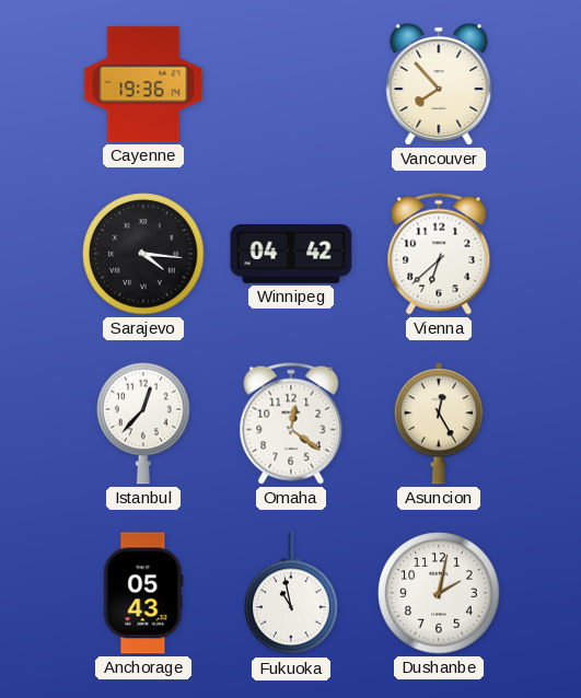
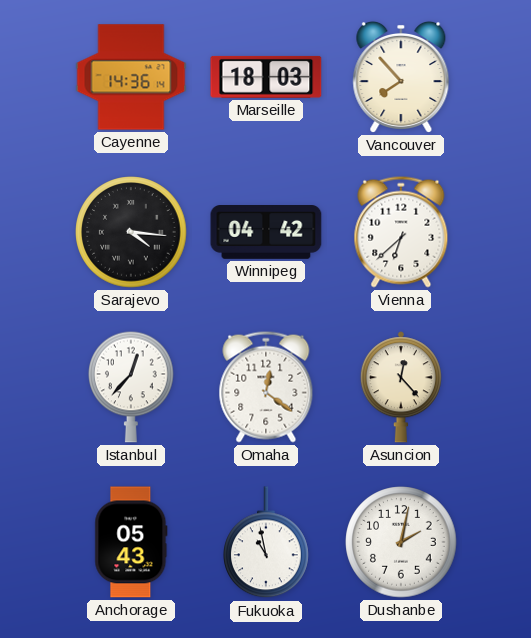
Cayenne: 19:36 -> 14:36
Marseille: none -> 18:03
Asuncion: 12:25 -> 12:23
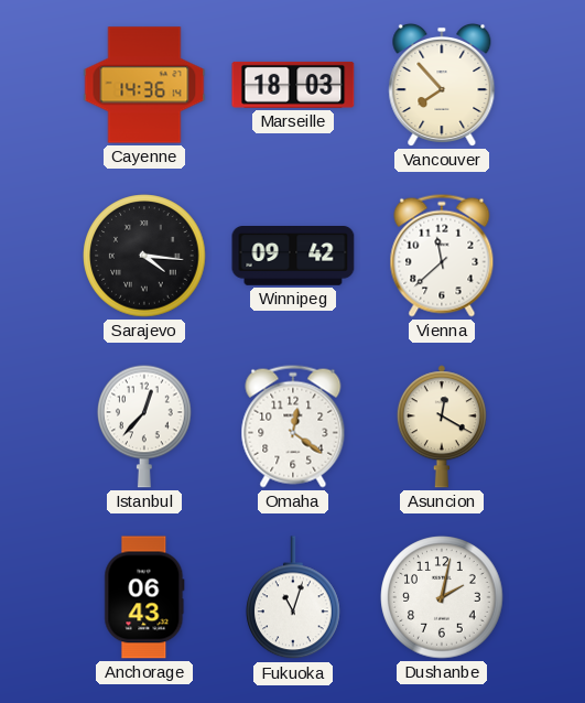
Winnipeg: 04:42 -> 09:42
Vienna: 6:38 -> 11:38
Asuncion: 12:23 -> 12:20
Anchorage: 05:43 -> 06:43
Fukuoka: 10:58 -> 11:03
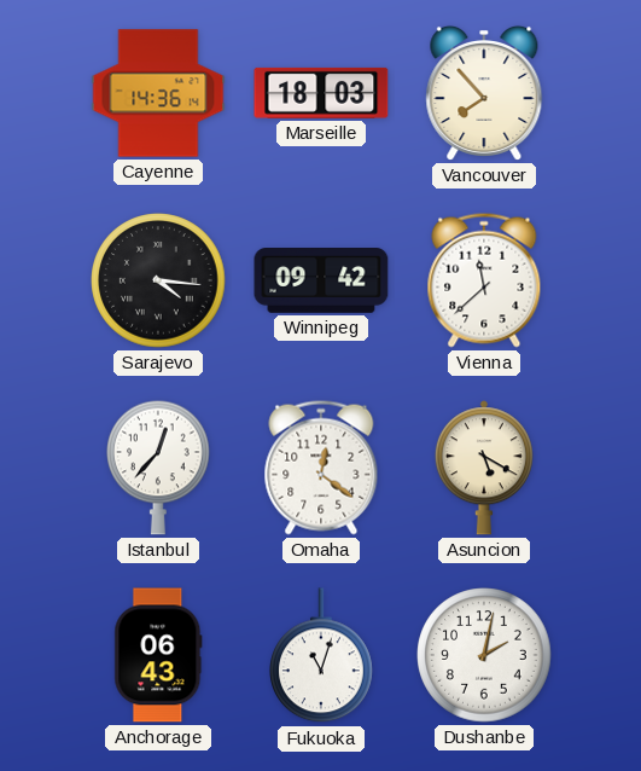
Asuncion: 12:20 -> 5:20
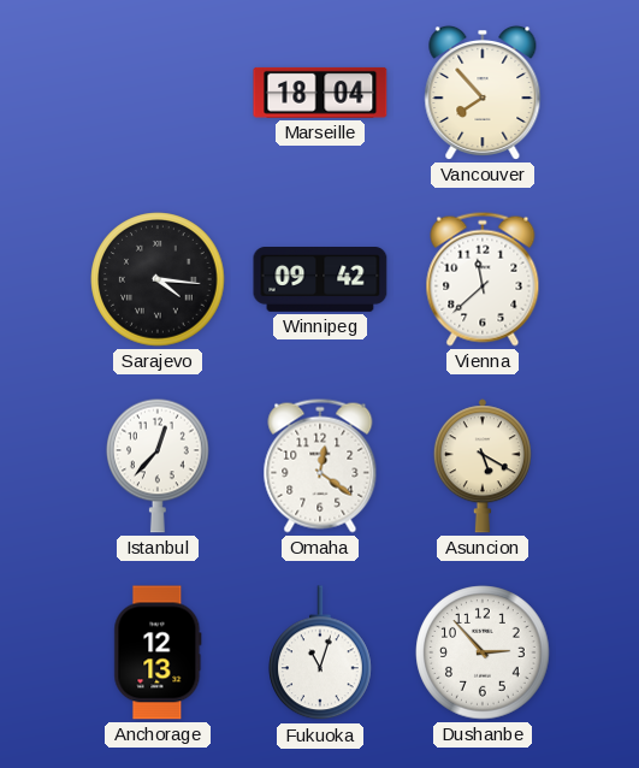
Cayenne: 14:36 -> none
Marseille: 18:03 -> 18:04
Anchorage: 06:43 -> 12:13
Dushanbe: 2:02 -> 2:53
